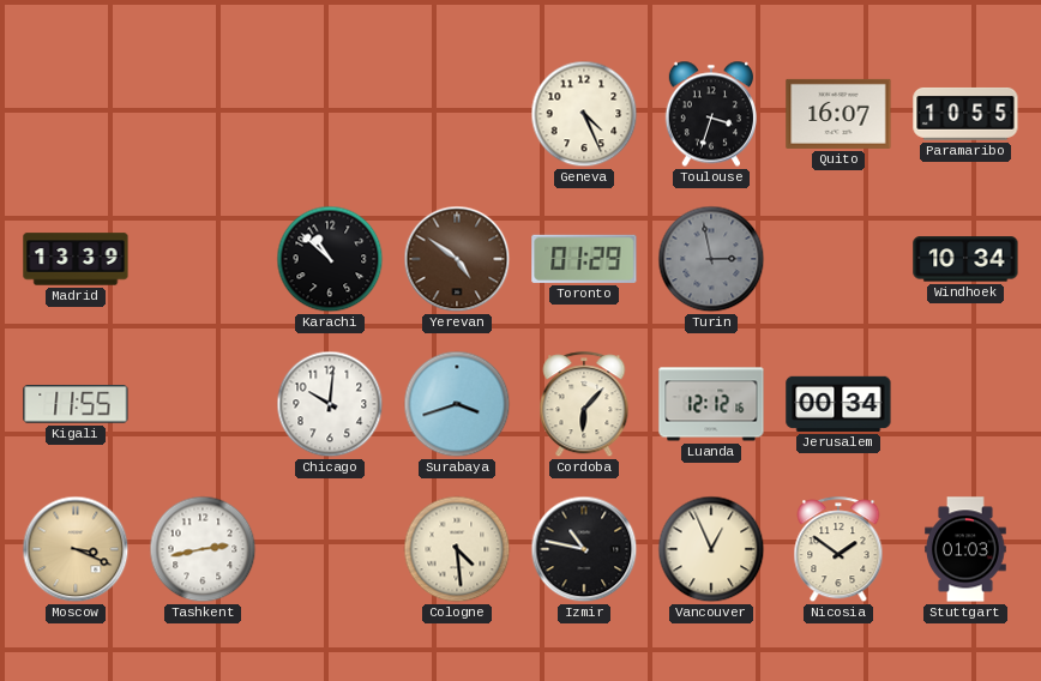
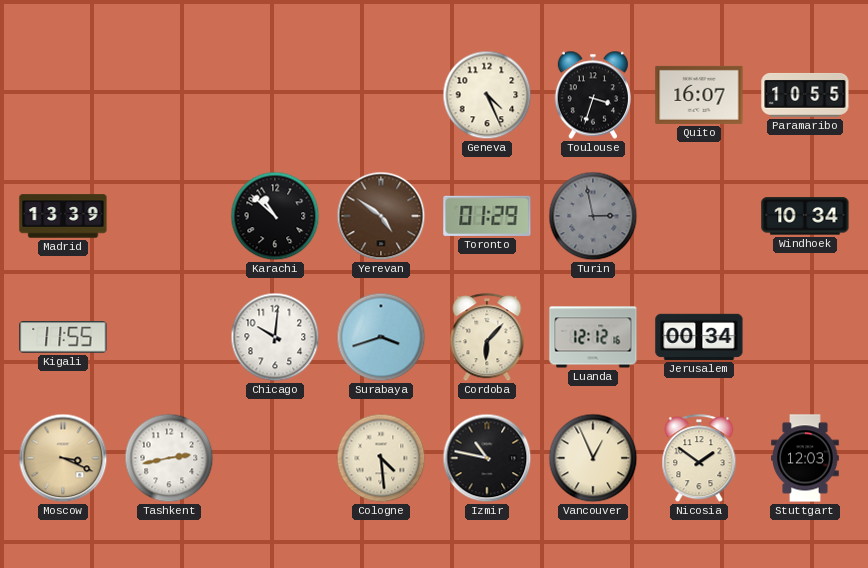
Stuttgart: 01:03 -> 12:03
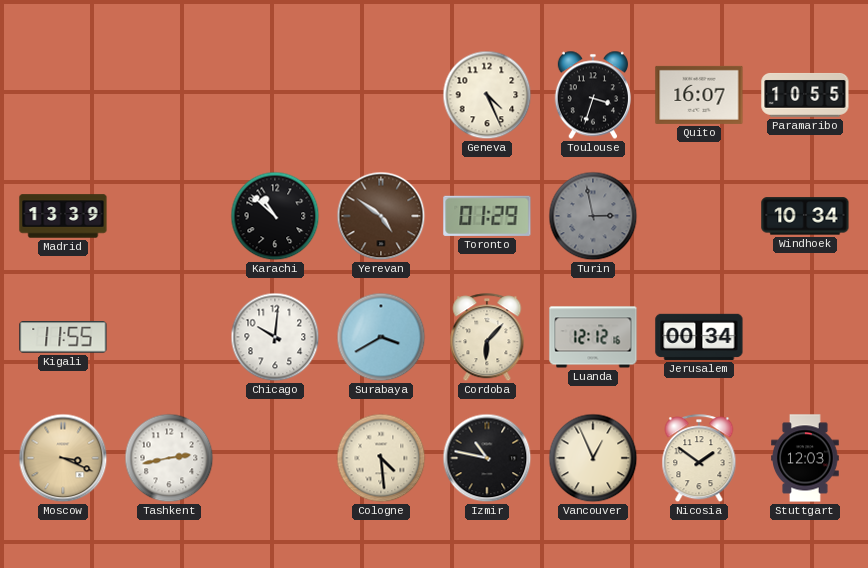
Surabaya: 3:42 -> 3:40
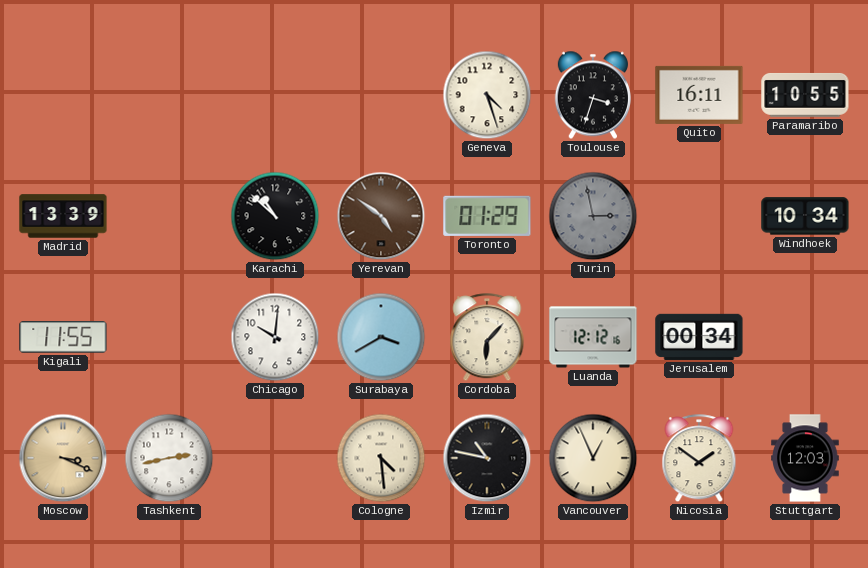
Geneva: 4:26 -> 4:27
Quito: 16:07 -> 16:11
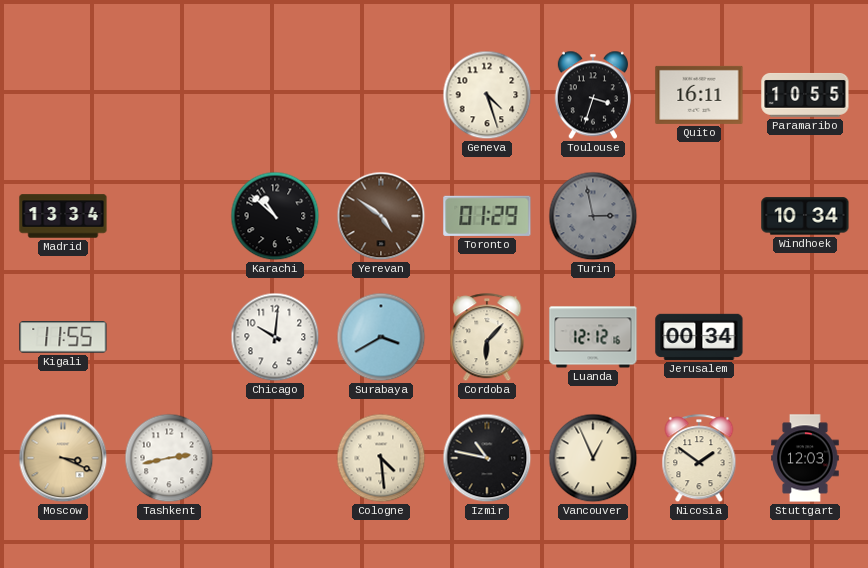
Madrid: 13:39 -> 13:34
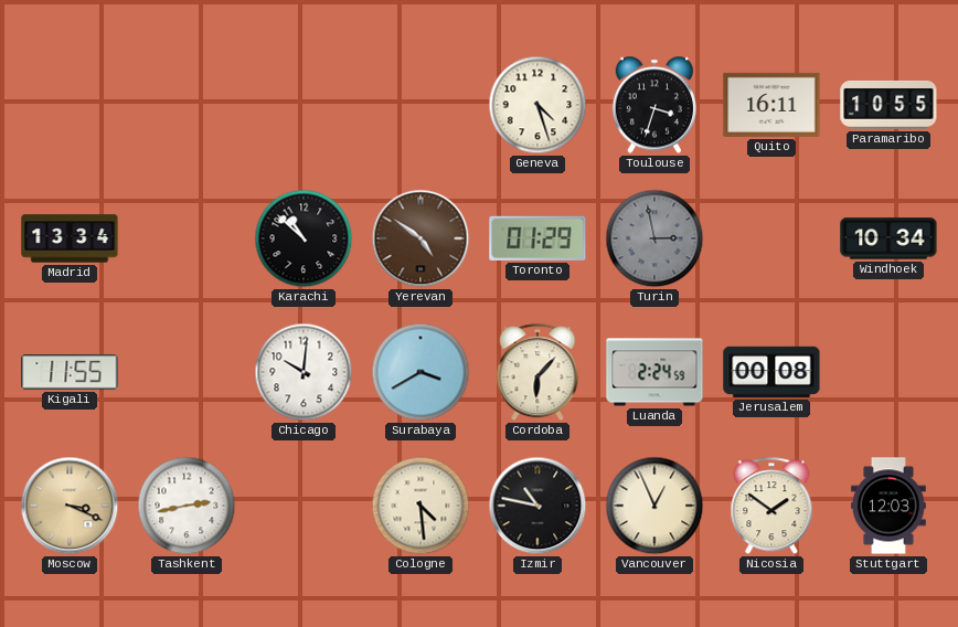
Luanda: 12:12 -> 2:24
Jerusalem: 00:34 -> 00:08
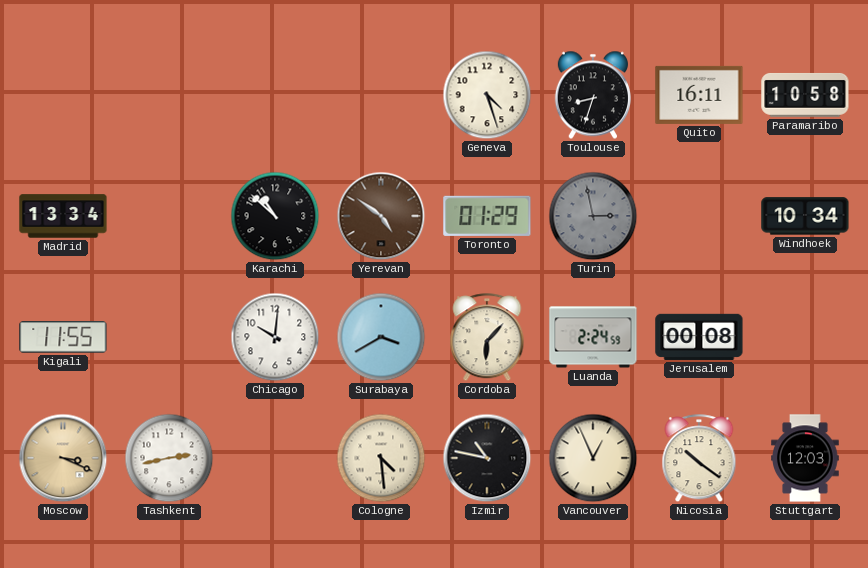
Toulouse: 3:33 -> 8:33
Paramaribo: 10:55 -> 10:58
Nicosia: 1:51 -> 10:21
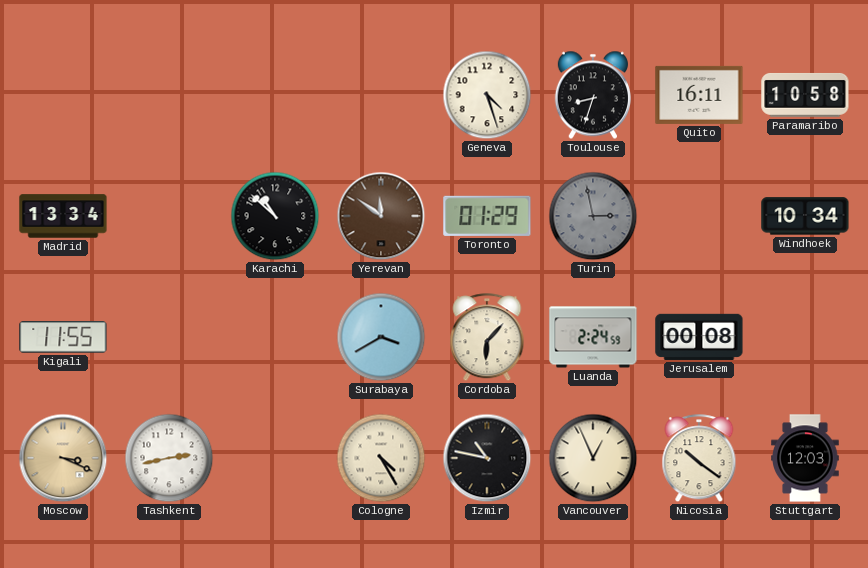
Yerevan: 4:51 -> 11:51
Chicago: 10:01 -> none
Cologne: 4:29 -> 4:25
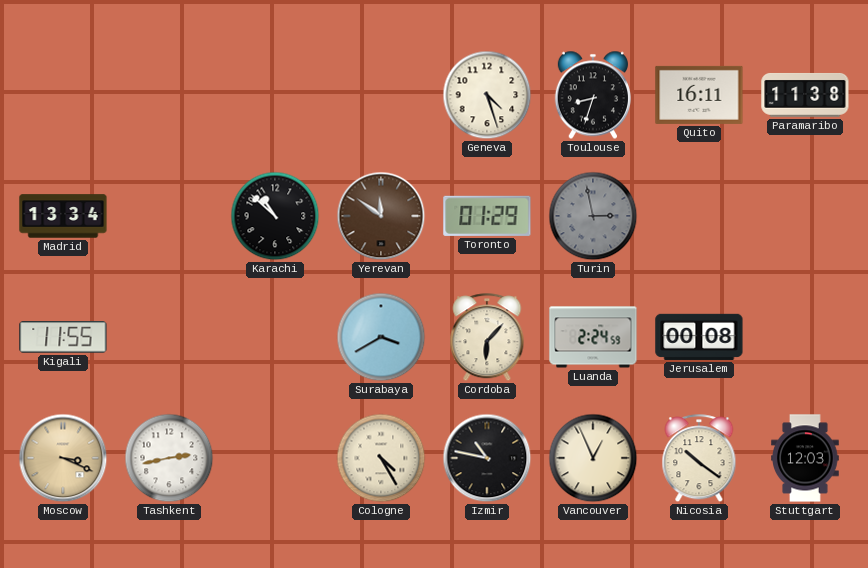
Paramaribo: 10:58 -> 11:38
Windhoek: 10:34 -> none
